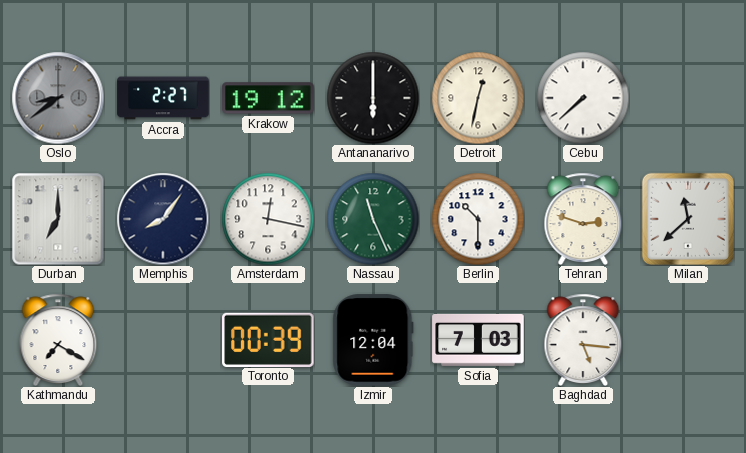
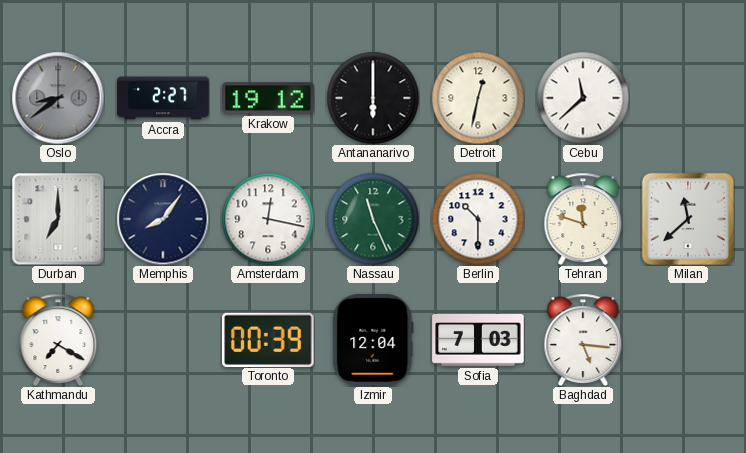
Cebu: 7:38 -> 11:38
Tehran: 2:48 -> 11:48
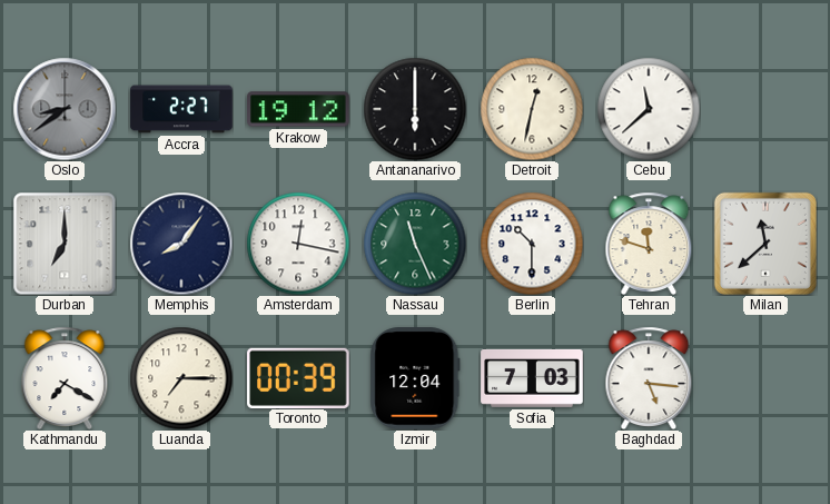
Luanda: none -> 7:15
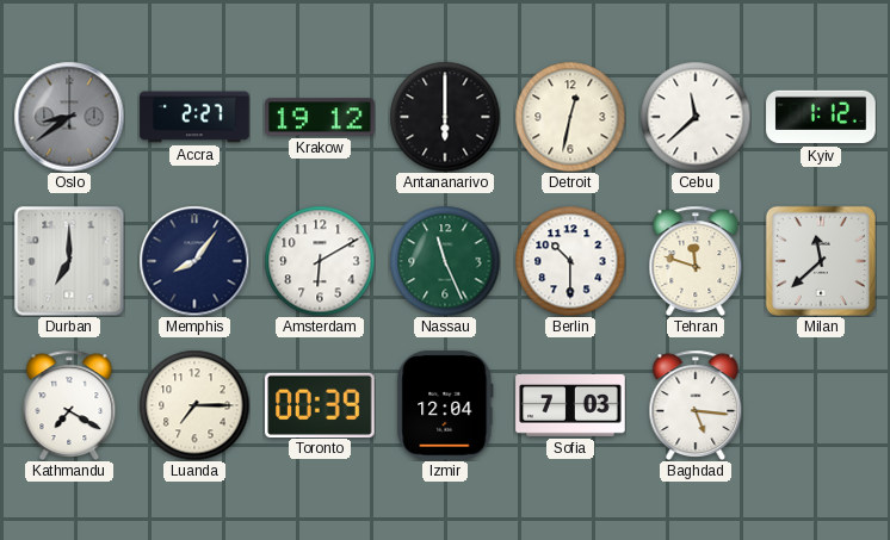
Kyiv: none -> 1:12
Amsterdam: 12:17 -> 6:10
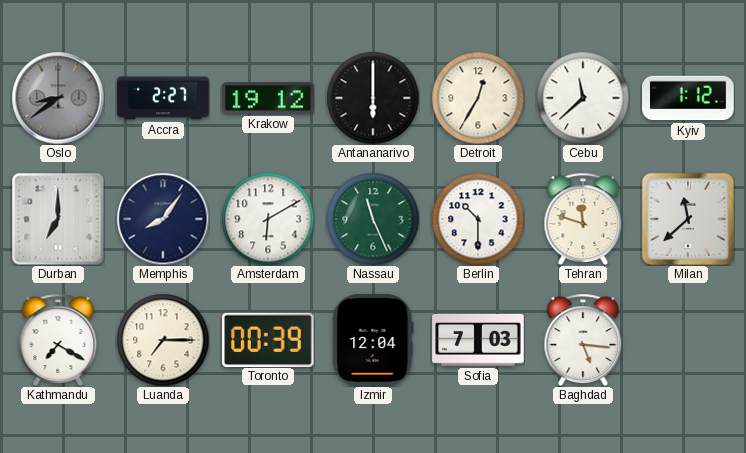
Detroit: 12:32 -> 12:35
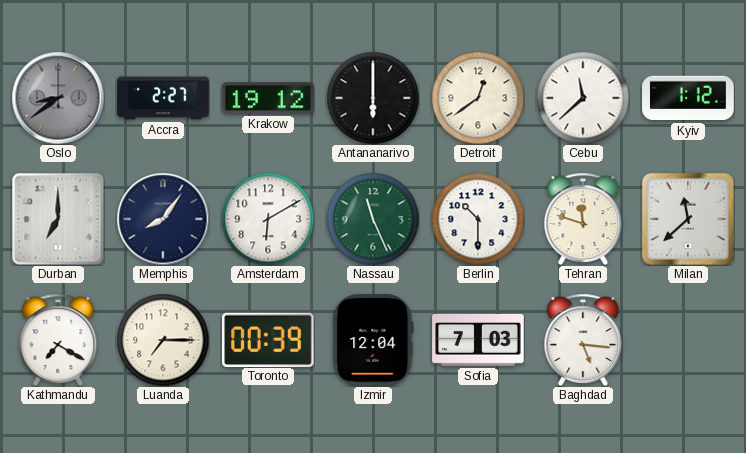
Detroit: 12:35 -> 12:39
